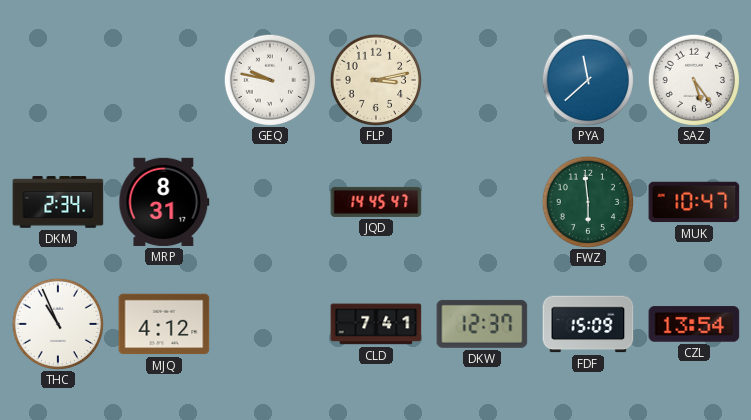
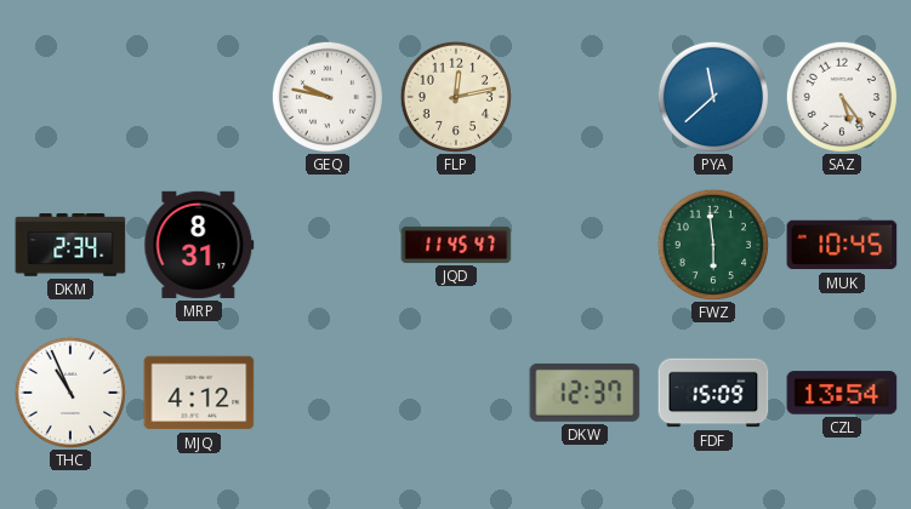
FLP: 3:13 -> 12:13
JQD: 14:45 -> 11:45
MUK: 10:47 -> 10:45
CLD: 7:41 -> none
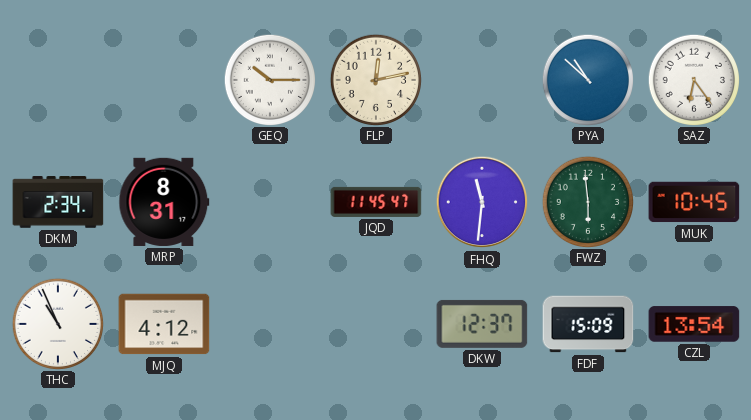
GEQ: 9:47 -> 10:15
PYA: 11:38 -> 10:52
SAZ: 5:24 -> 6:24
FHQ: none -> 11:31
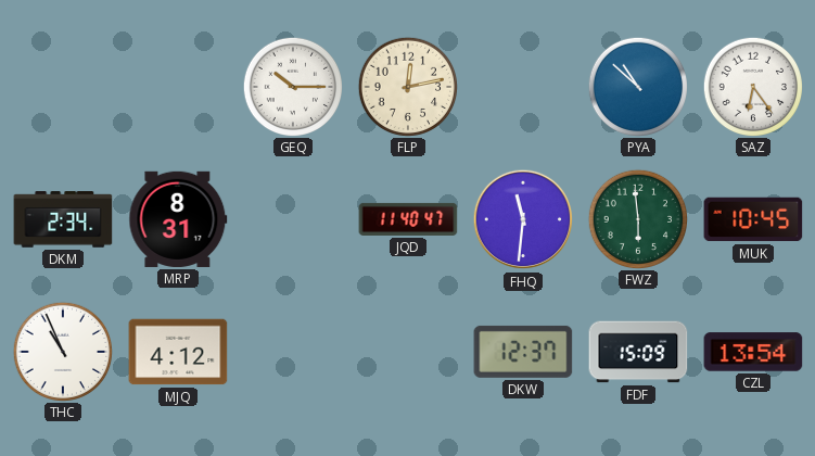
JQD: 11:45 -> 11:40
